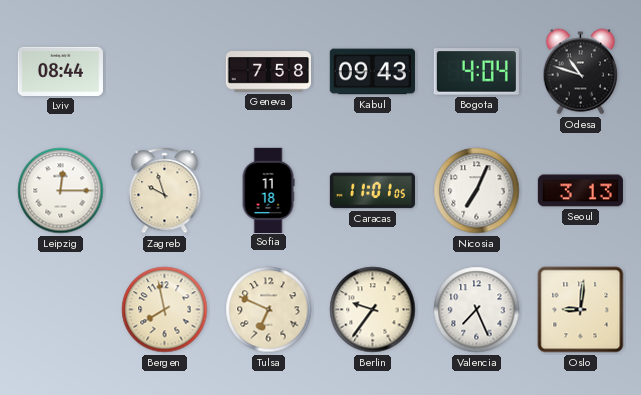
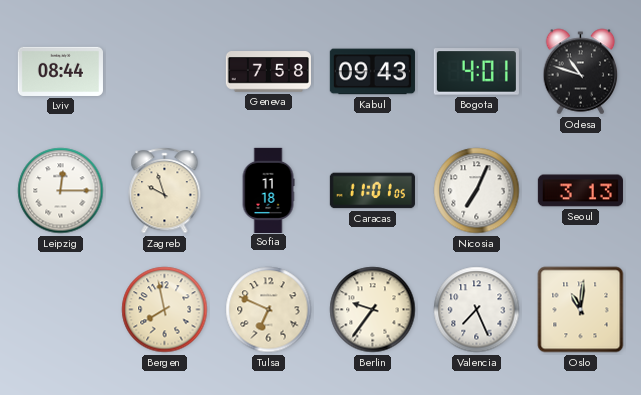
Bogota: 4:04 -> 4:01
Oslo: 9:01 -> 11:01
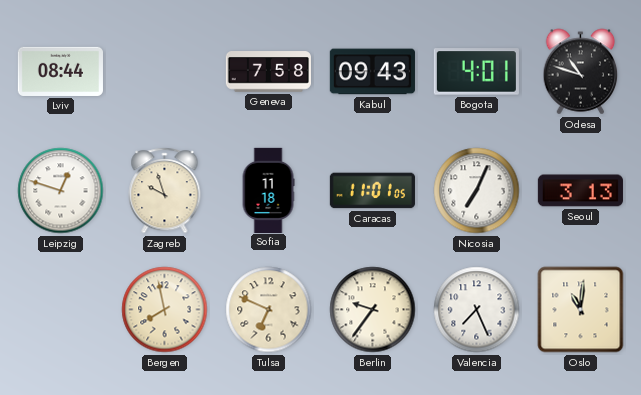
Leipzig: 12:15 -> 12:48
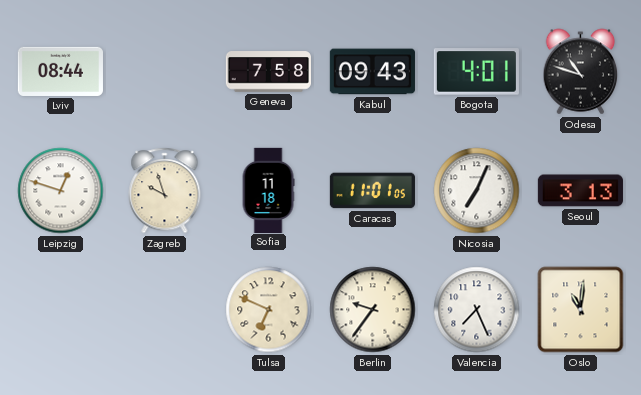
Bergen: 7:58 -> none
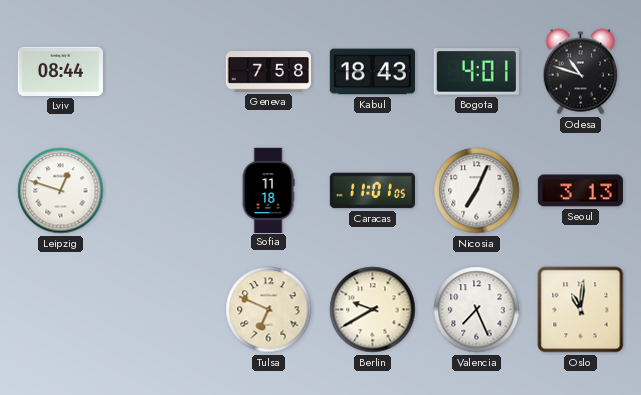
Kabul: 09:43 -> 18:43
Zagreb: 9:57 -> none
Berlin: 9:36 -> 9:40
